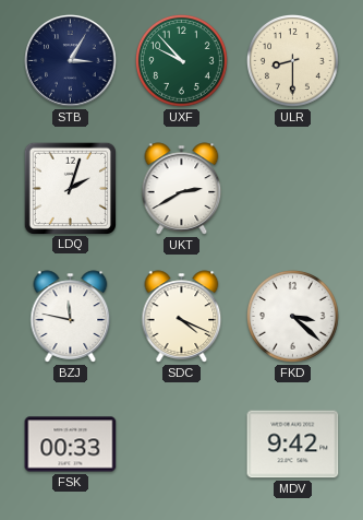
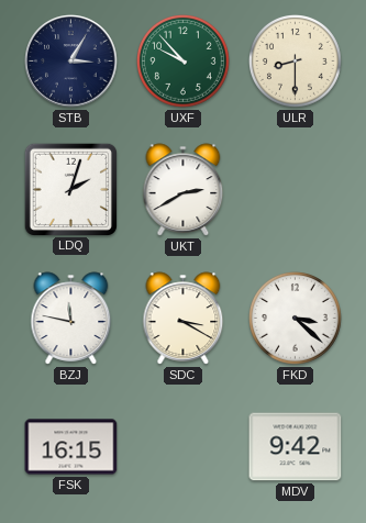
SDC: 4:19 -> 3:20
FSK: 00:33 -> 16:15
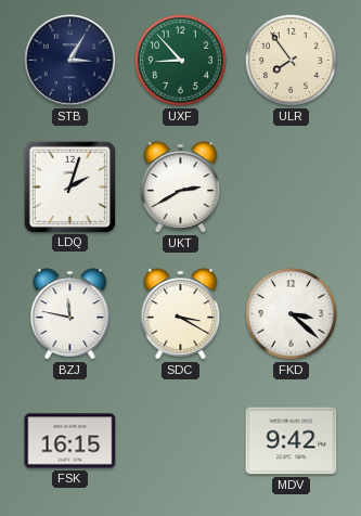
UXF: 9:53 -> 8:53
ULR: 8:30 -> 7:54
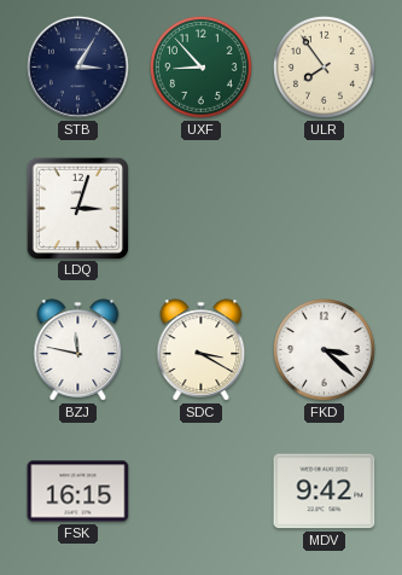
LDQ: 2:03 -> 3:03
UKT: 2:40 -> none
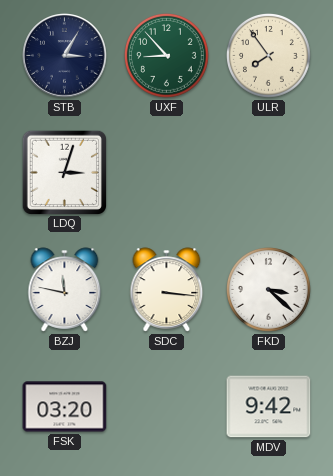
SDC: 3:20 -> 3:16
FSK: 16:15 -> 03:20
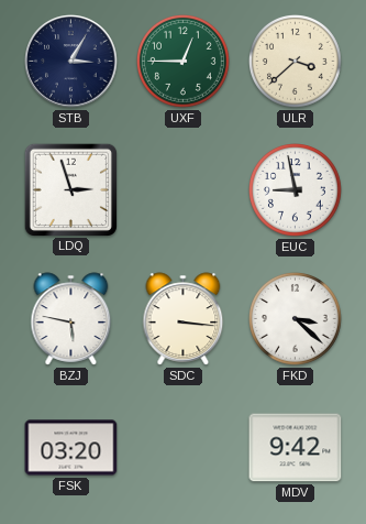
UXF: 8:53 -> 12:45
ULR: 7:54 -> 3:38
LDQ: 3:03 -> 2:57
EUC: none -> 8:58
BZJ: 11:47 -> 5:47
